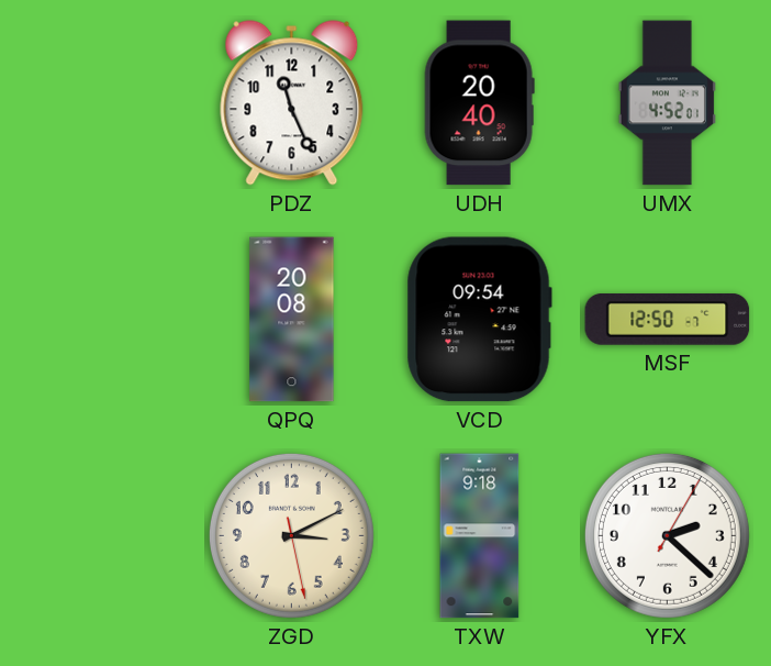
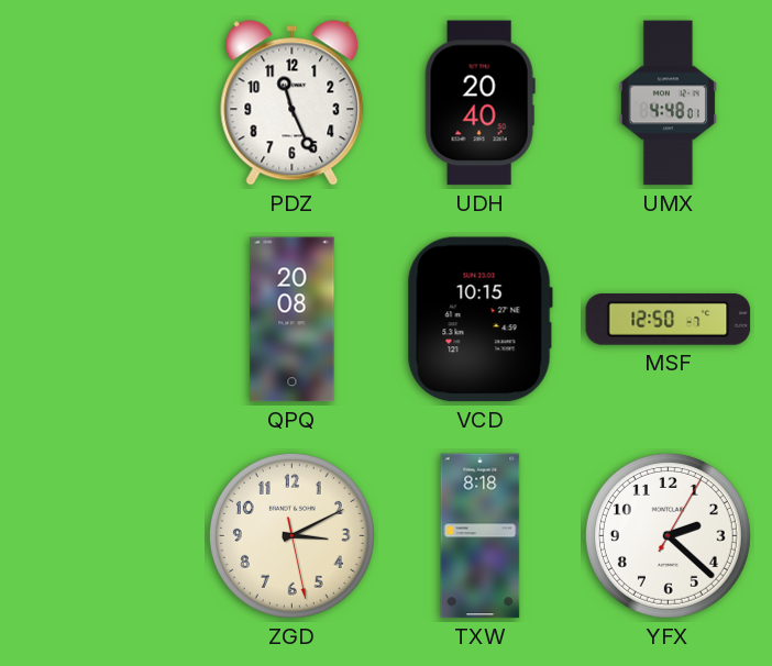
UMX: 4:52 -> 4:48
VCD: 09:54 -> 10:15
TXW: 9:18 -> 8:18
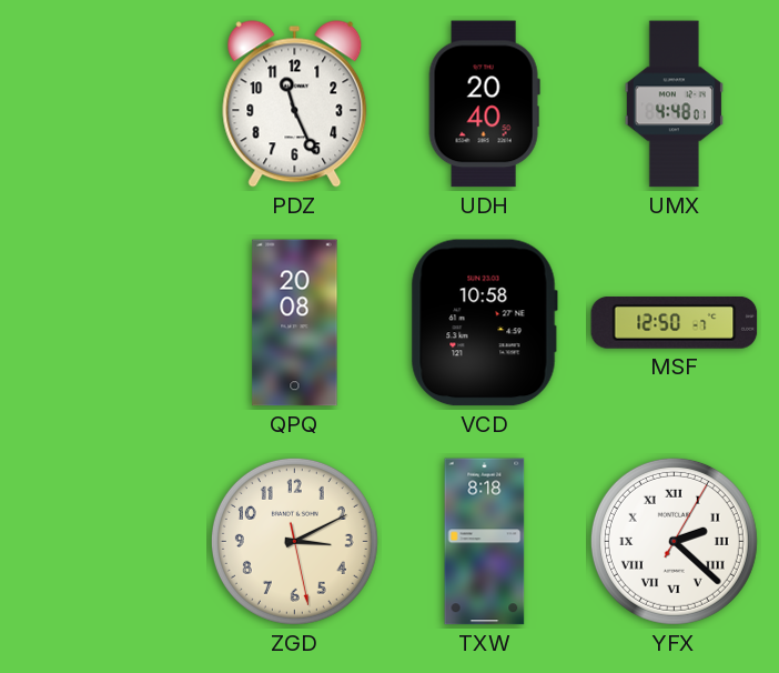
VCD: 10:15 -> 10:58
YFX numerals: Arabic -> Roman
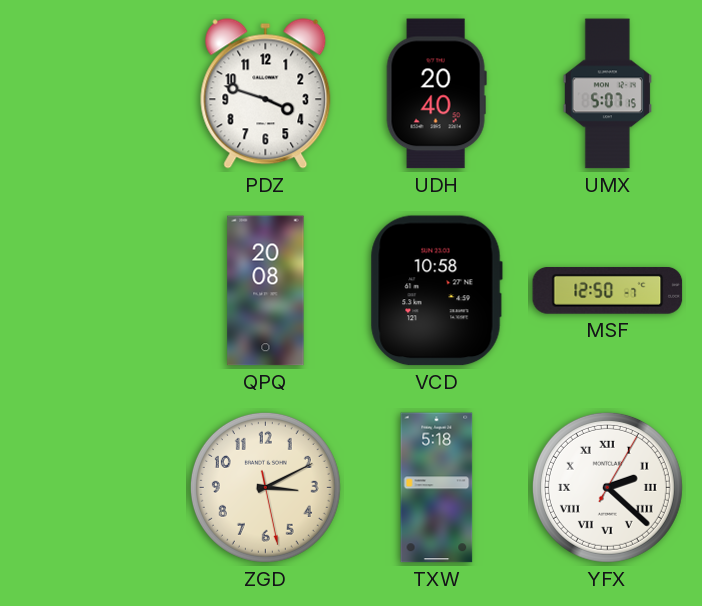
PDZ: 11:26 -> 3:48
UMX: 4:48 -> 5:07
TXW: 8:18 -> 5:18
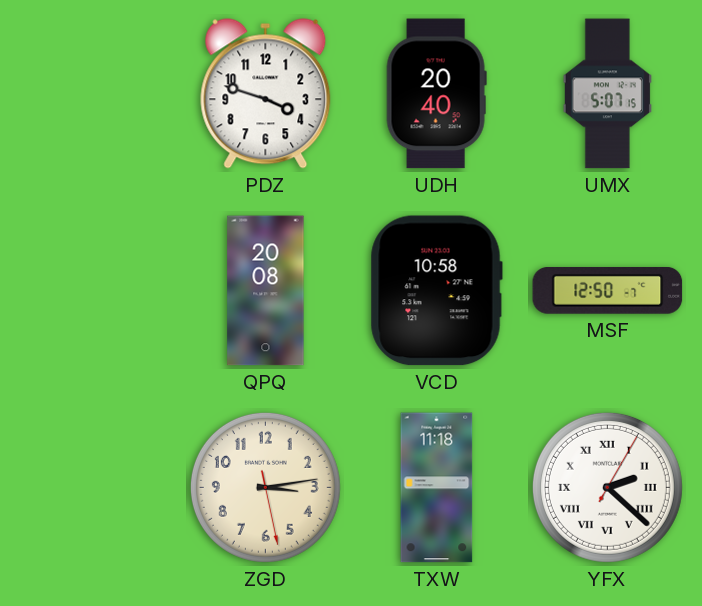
ZGD: 3:10 -> 3:13
TXW: 5:18 -> 11:18
